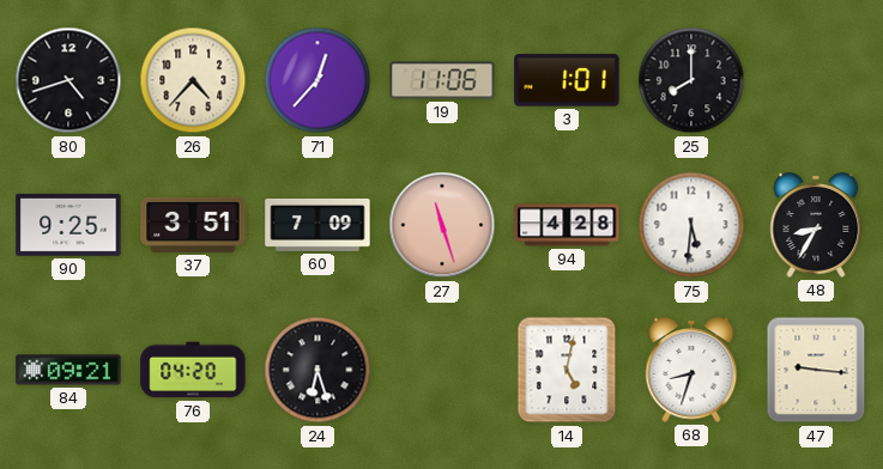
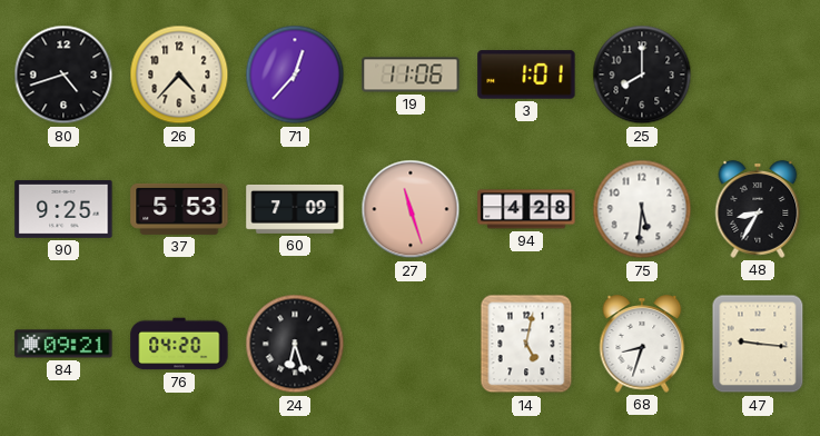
37: 3:51 -> 5:53
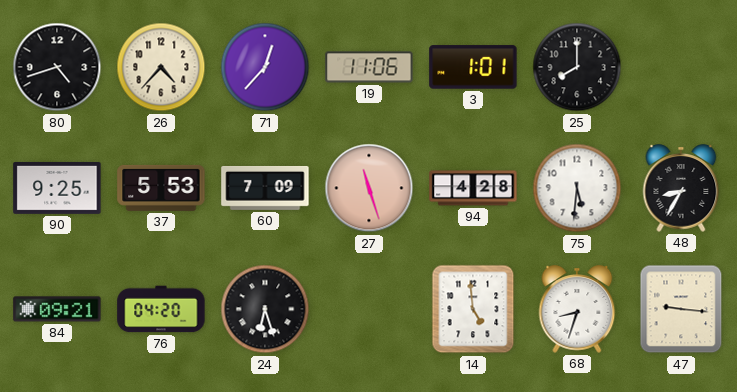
14: 5:02 -> 4:59
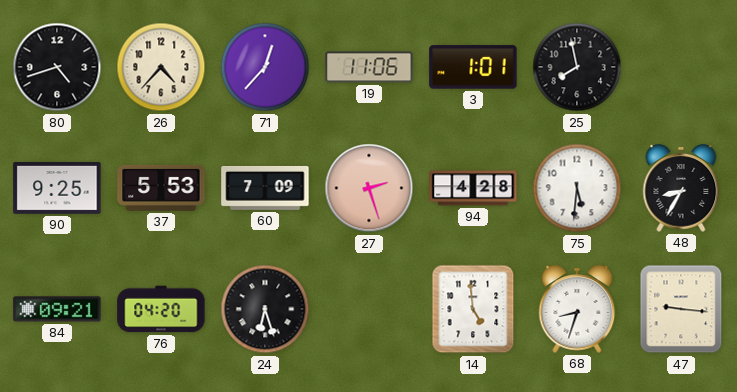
25: 8:00 -> 7:58
27: 11:27 -> 2:27
